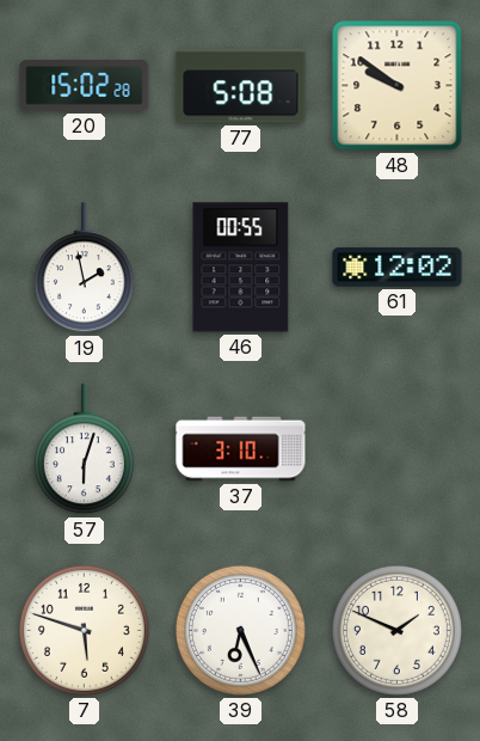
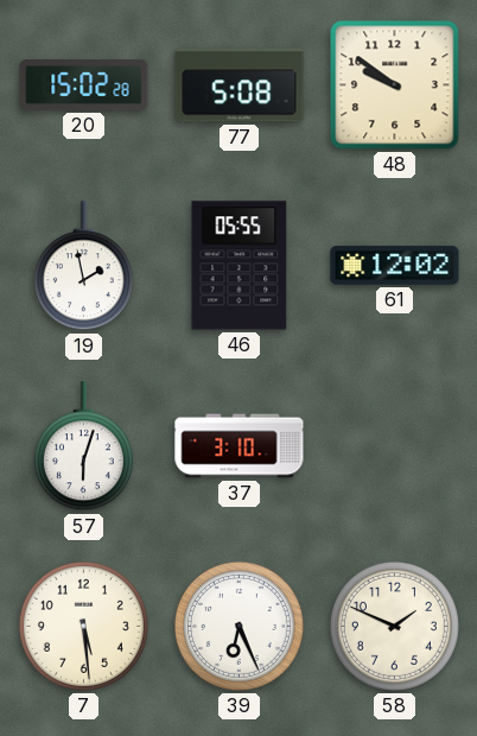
46: 00:55 -> 05:55
7: 5:48 -> 5:29
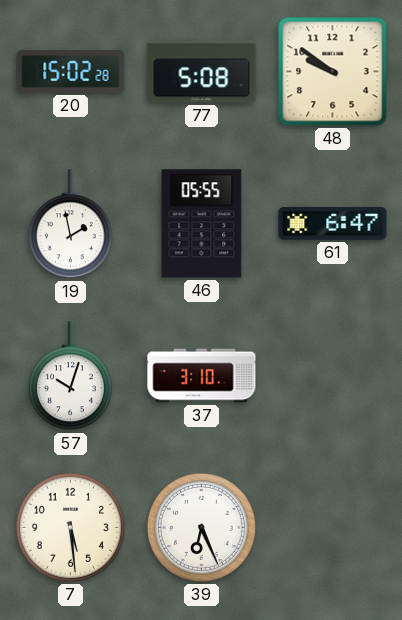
61: 12:02 -> 6:47
57: 6:03 -> 10:03
58: 1:49 -> none
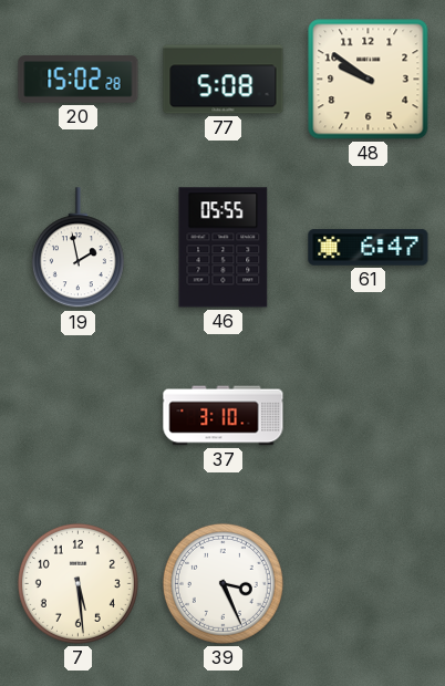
57: 10:03 -> none
39: 6:26 -> 3:26
